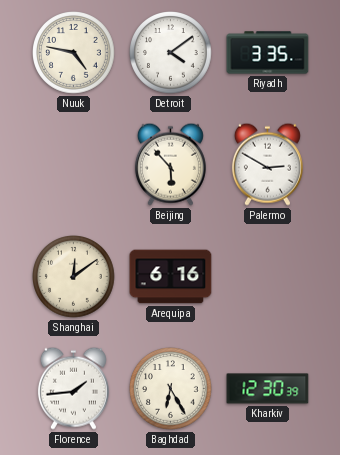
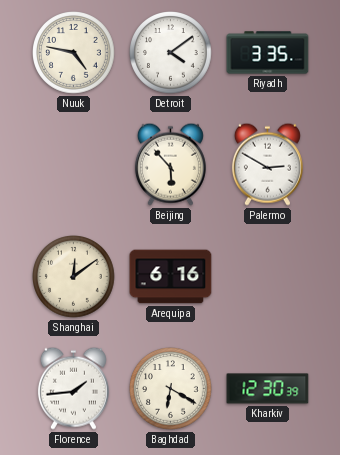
Baghdad: 6:25 -> 6:20
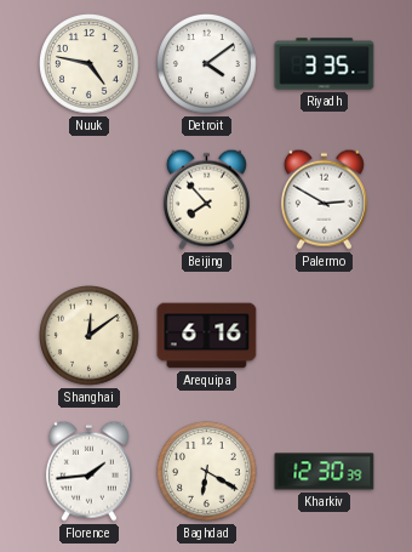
Beijing: 5:53 -> 7:53
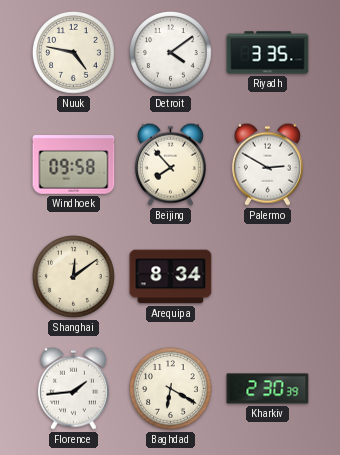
Windhoek: none -> 09:58
Arequipa: 6:16 -> 8:34
Kharkiv: 12:30 -> 2:30
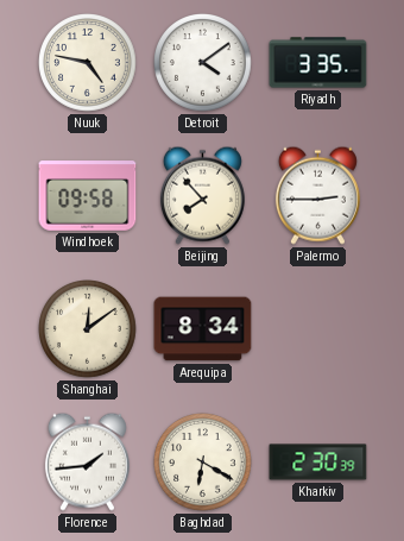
Palermo: 2:50 -> 2:45
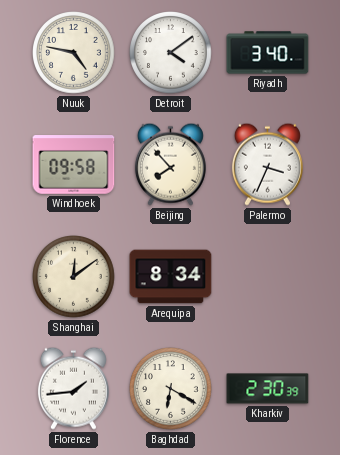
Riyadh: 3:35 -> 3:40
Palermo: 2:45 -> 3:34
